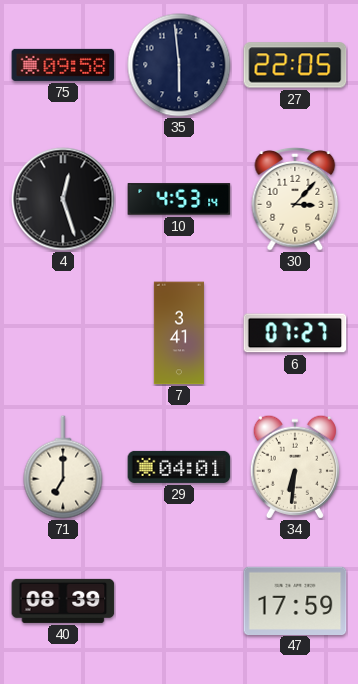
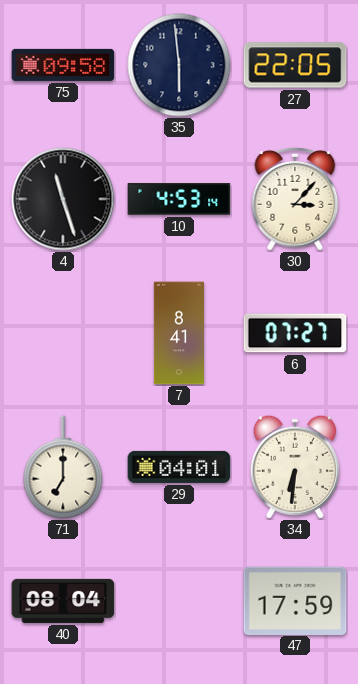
4: 12:27 -> 11:27
7: 3:41 -> 8:41
40: 08:39 -> 08:04
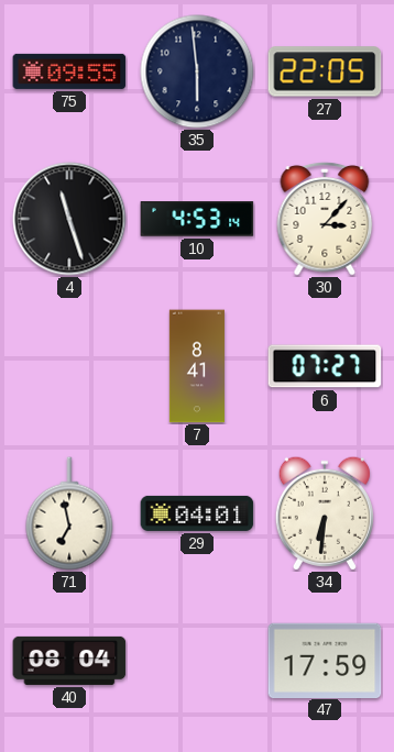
75: 09:58 -> 09:55
71: 7:00 -> 6:58
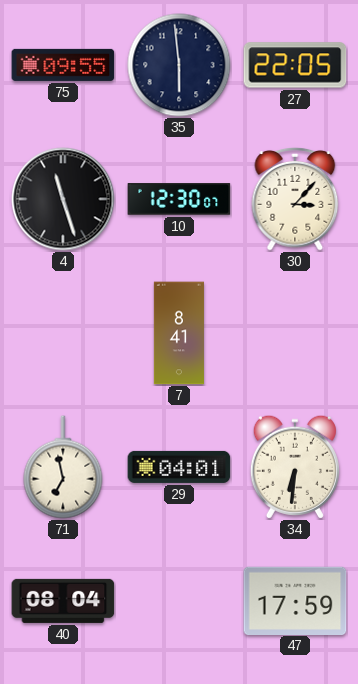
10: 4:53 -> 12:30
6: 07:27 -> none
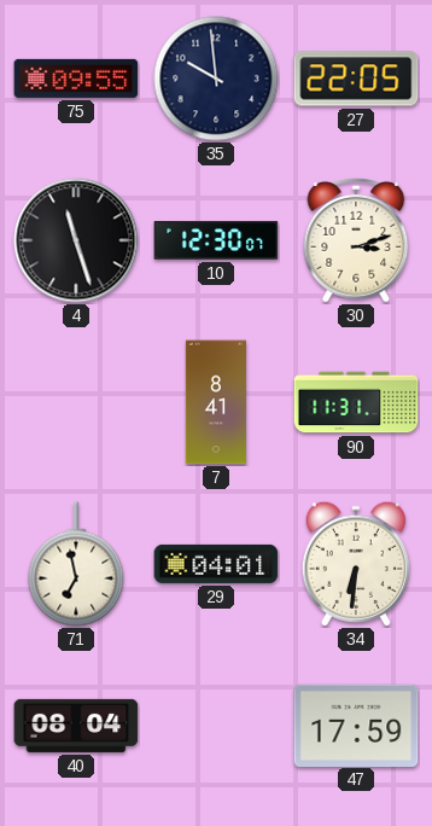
35: 5:59 -> 9:59
30: 3:07 -> 3:12
90: none -> 11:31
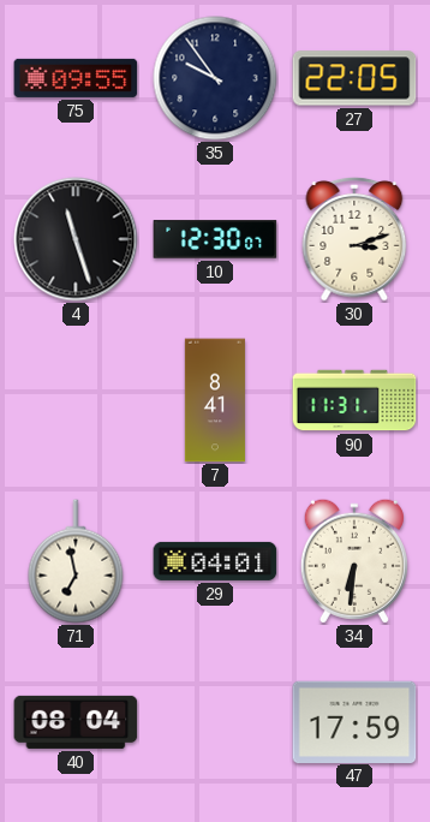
35: 9:59 -> 9:54
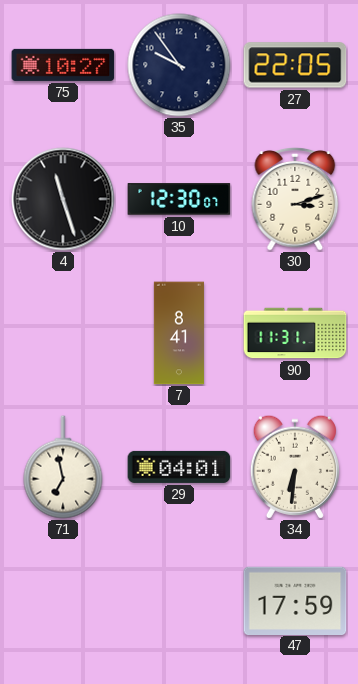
75: 09:55 -> 10:27
40: 08:04 -> none
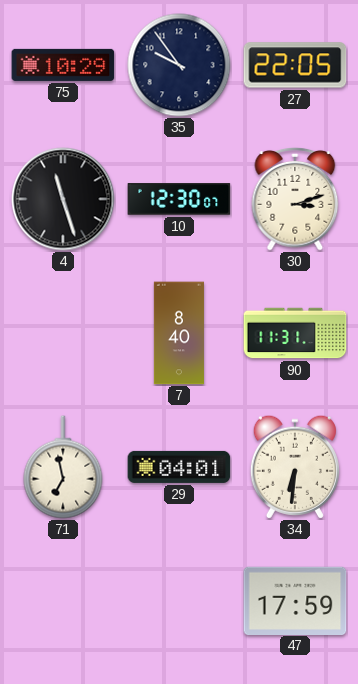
75: 10:27 -> 10:29
7: 8:41 -> 8:40
